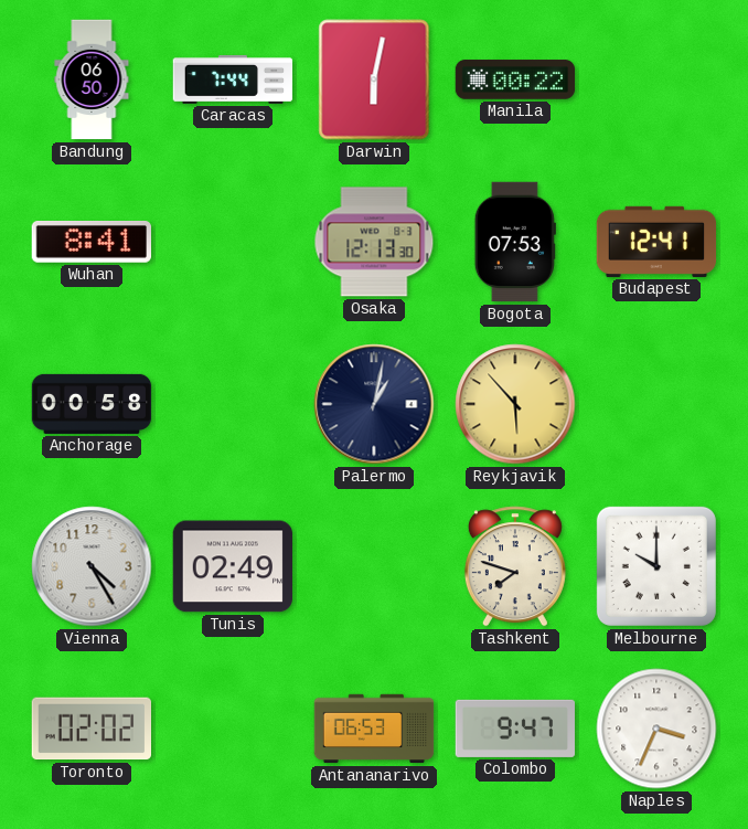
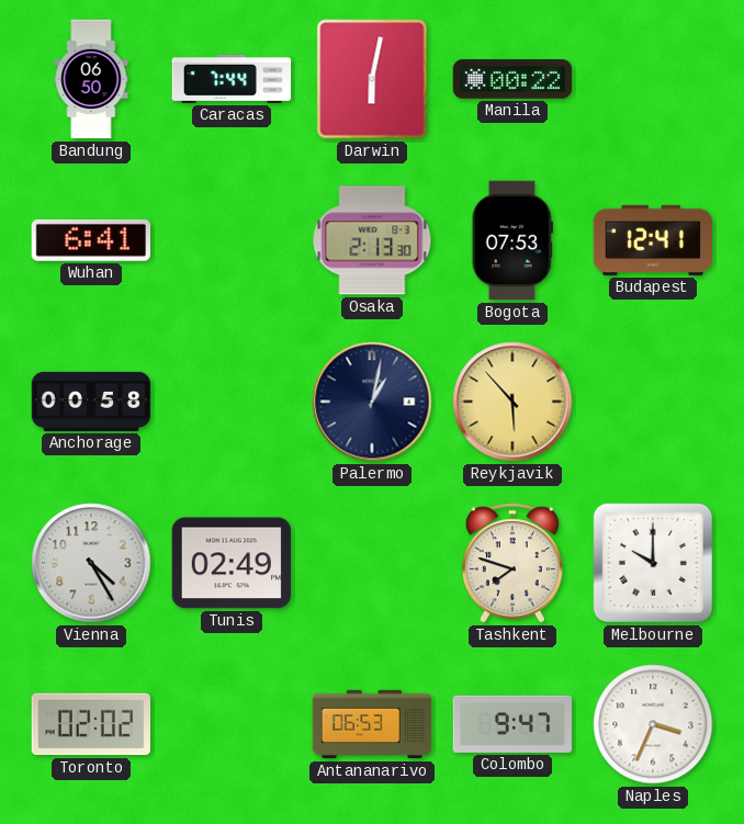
Wuhan: 8:41 -> 6:41
Osaka: 12:13 -> 2:13
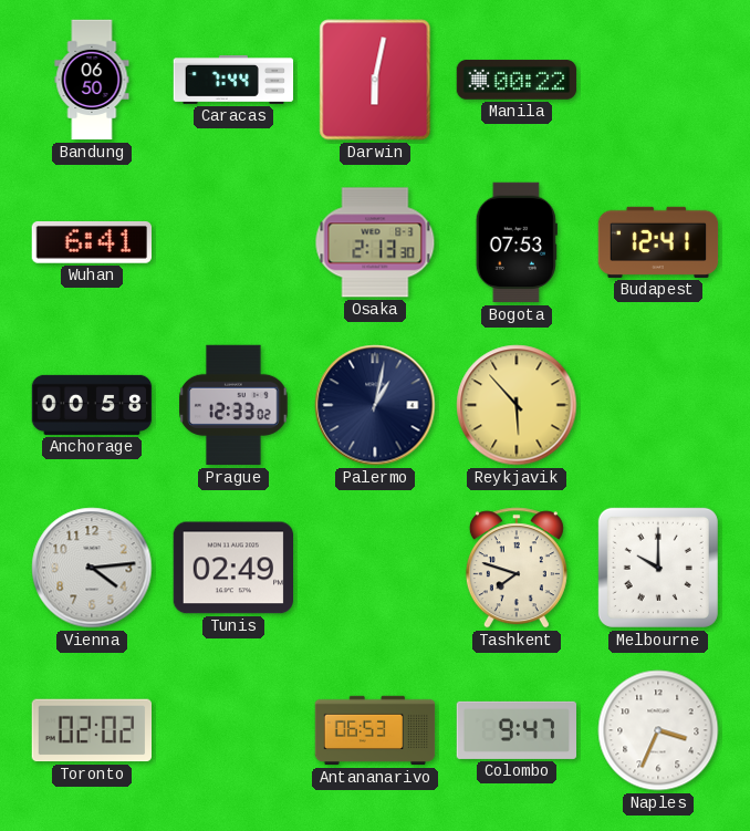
Prague: none -> 12:33
Vienna: 4:25 -> 4:14
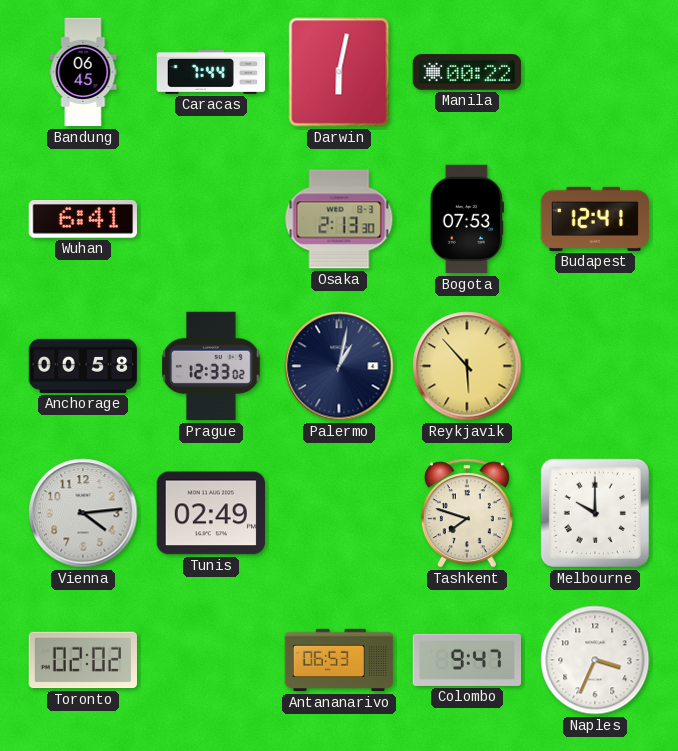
Bandung: 06:50 -> 06:45
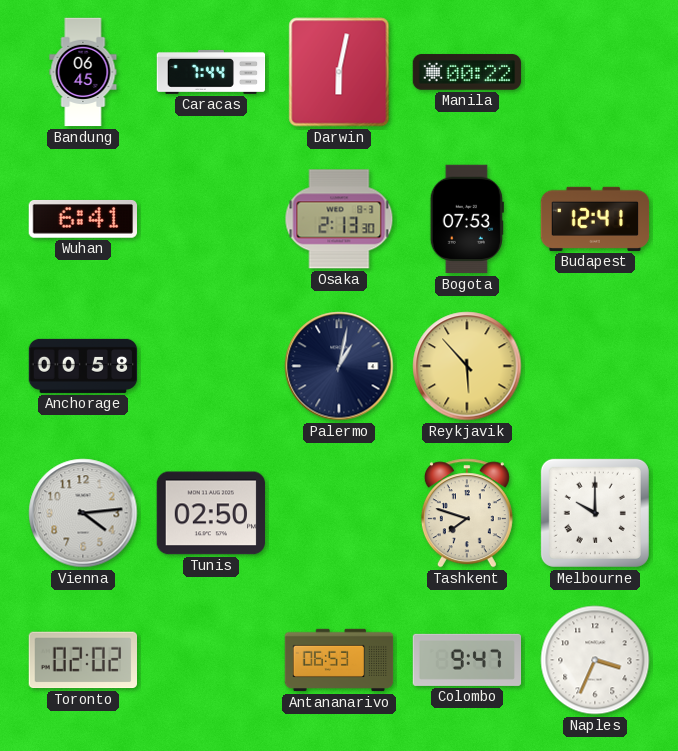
Prague: 12:33 -> none
Tunis: 02:49 -> 02:50
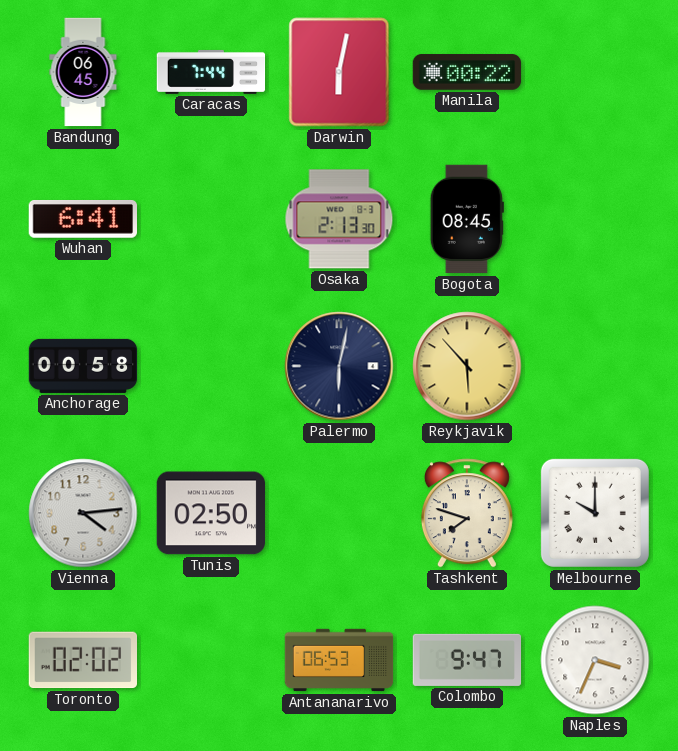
Bogota: 07:53 -> 08:45
Budapest: 12:41 -> none
Palermo: 1:02 -> 6:02
